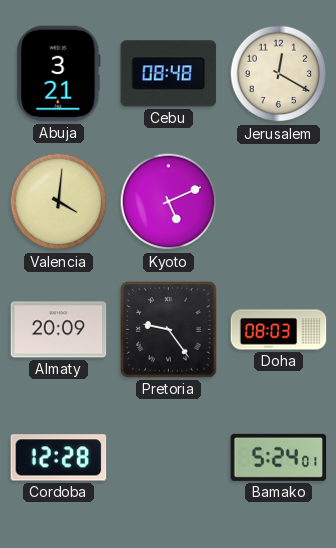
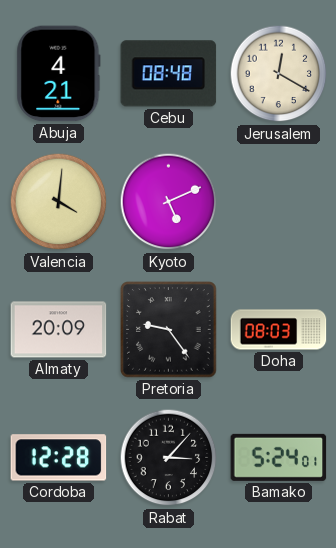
Abuja: 3:21 -> 4:21
Rabat: none -> 3:07
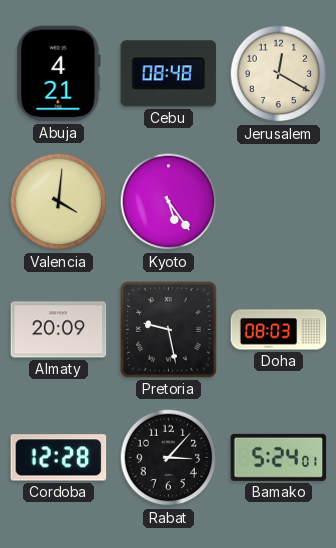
Kyoto: 5:11 -> 5:24
Pretoria: 9:24 -> 9:28
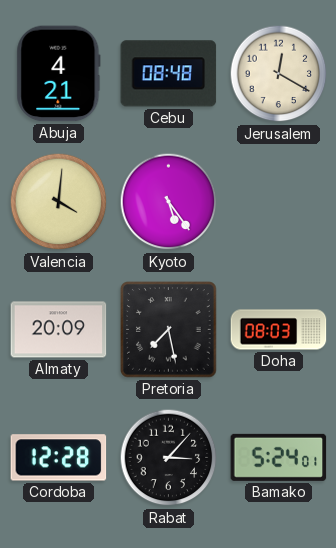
Pretoria: 9:28 -> 7:28
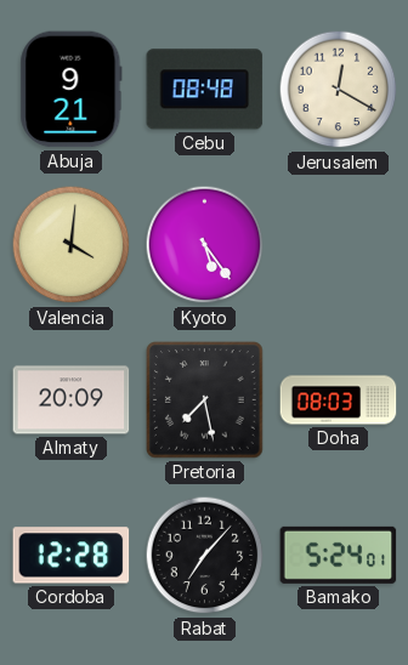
Abuja: 4:21 -> 9:21
Rabat: 3:07 -> 7:07
